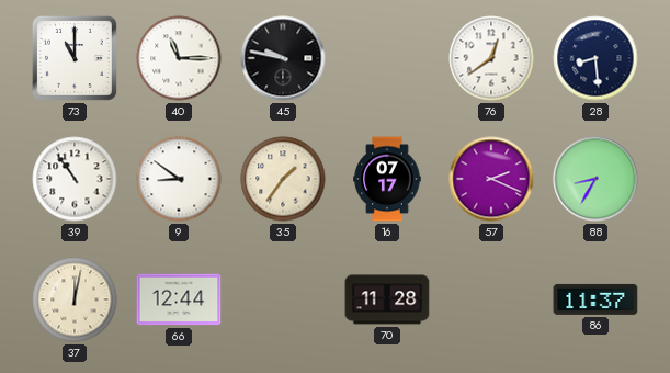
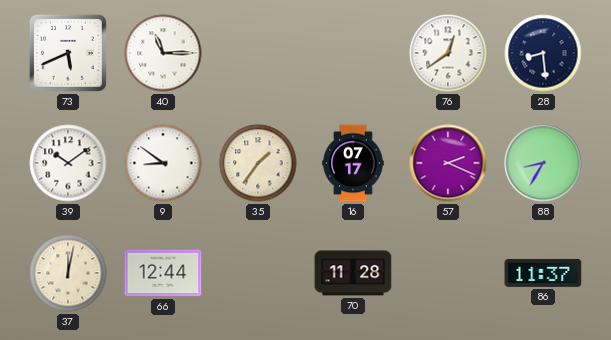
73: 11:00 -> 5:41
45: 9:47 -> none
39: 10:54 -> 10:09
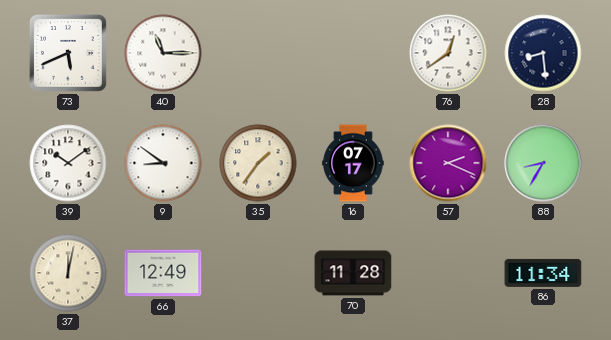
66: 12:44 -> 12:49
86: 11:37 -> 11:34
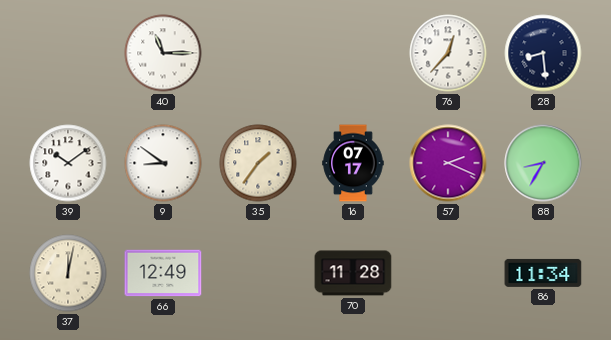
73: 5:41 -> none
76: 12:39 -> 12:37
